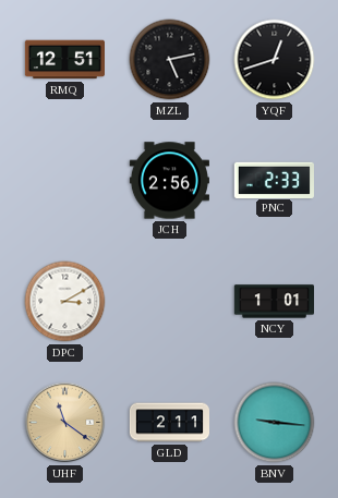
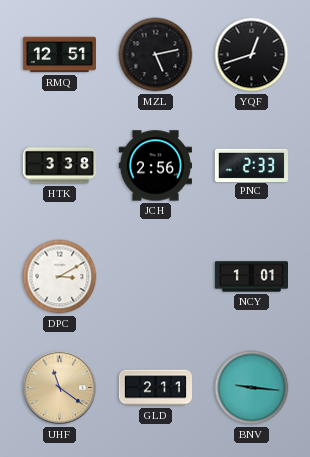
HTK: none -> 3:38
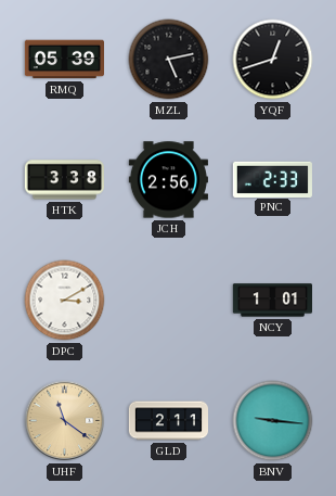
RMQ: 12:51 -> 05:39
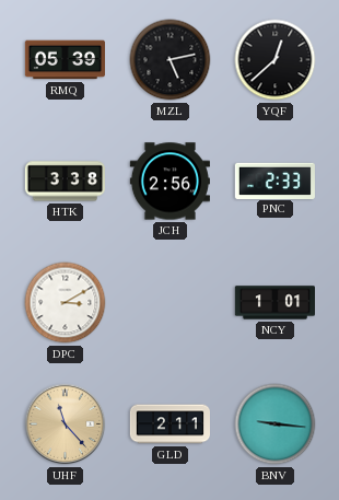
YQF: 12:42 -> 12:38
UHF: 11:21 -> 11:23
